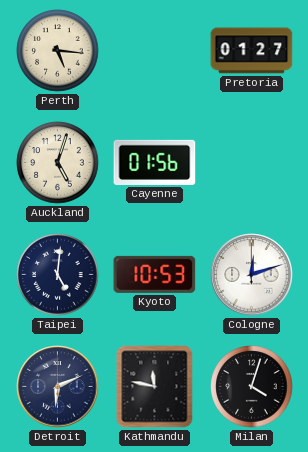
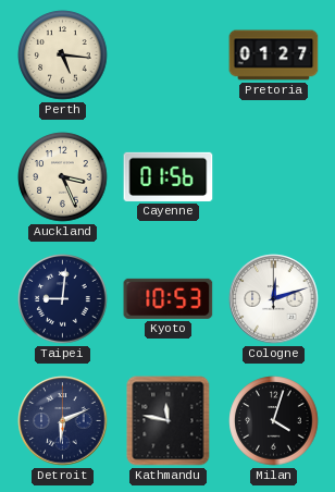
Auckland: 5:03 -> 3:26
Taipei: 5:01 -> 9:01
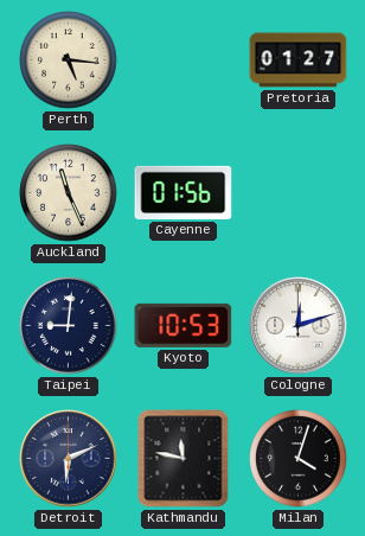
Auckland: 3:26 -> 11:26
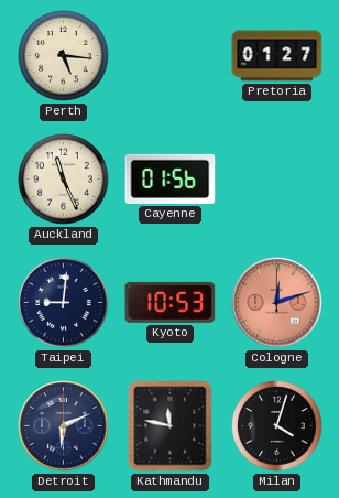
Cologne dial: white -> salmon
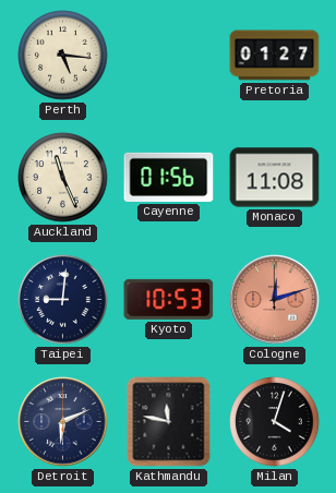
Monaco: none -> 11:08
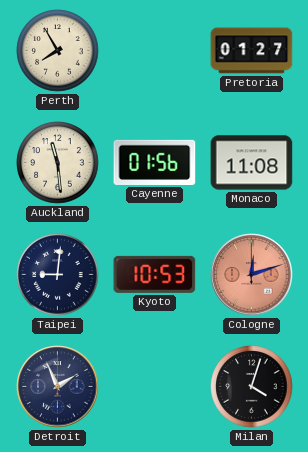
Perth: 5:16 -> 7:55
Auckland: 11:26 -> 11:29
Detroit: 6:11 -> 1:56
Kathmandu: 11:47 -> none
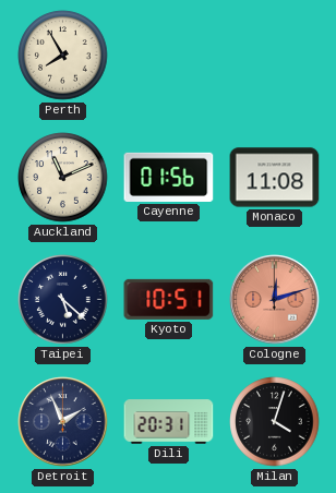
Pretoria: 01:27 -> none
Auckland: 11:29 -> 11:11
Taipei: 9:01 -> 5:22
Kyoto: 10:53 -> 10:51
Dili: none -> 20:31
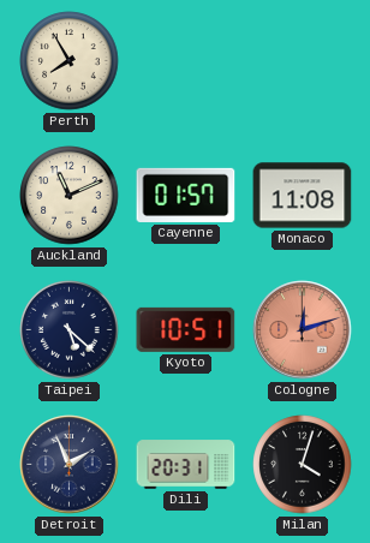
Cayenne: 01:56 -> 01:57
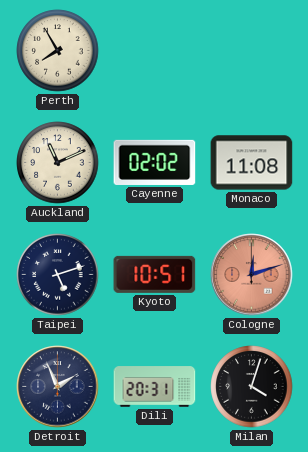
Cayenne: 01:57 -> 02:02
Taipei: 5:22 -> 5:12
